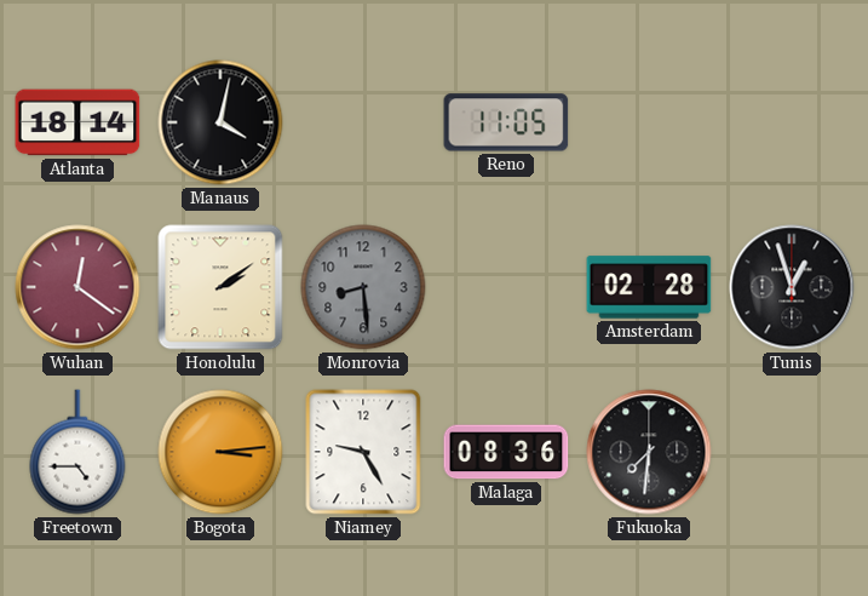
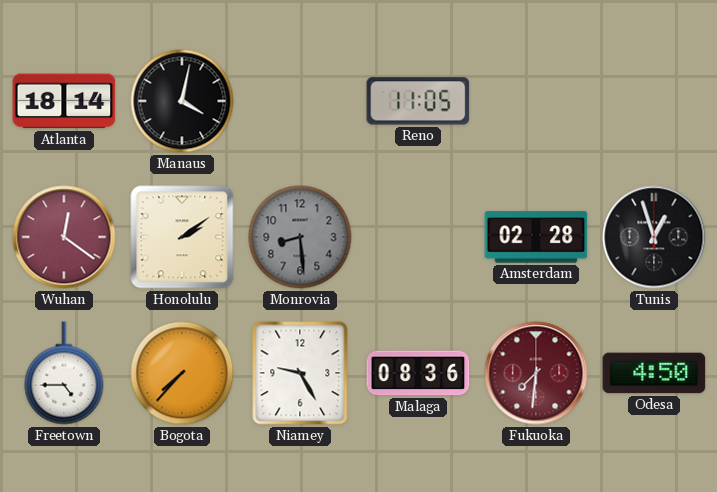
Bogota: 3:14 -> 7:37
Fukuoka dial: black -> burgundy
Odesa: none -> 4:50
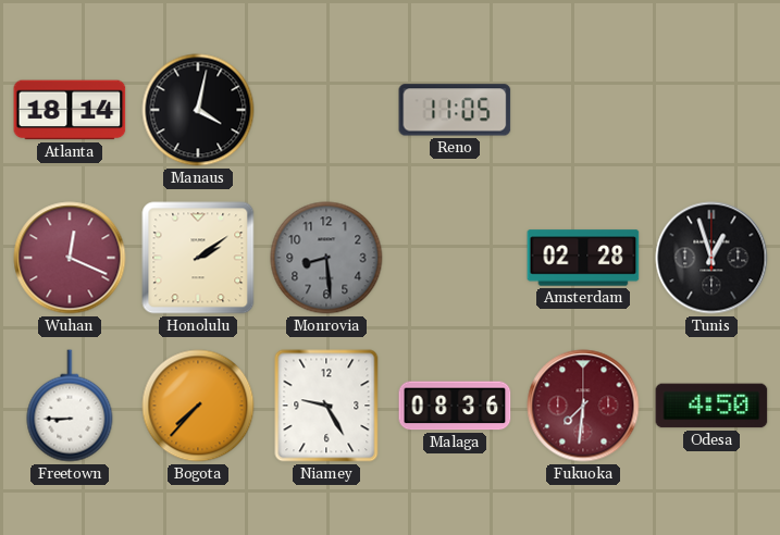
Wuhan: 12:21 -> 12:19
Freetown: 4:45 -> 8:45
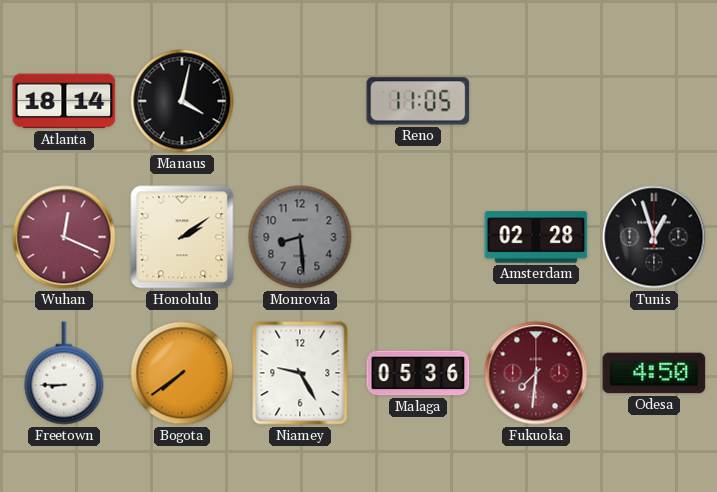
Bogota: 7:37 -> 7:39
Malaga: 08:36 -> 05:36
